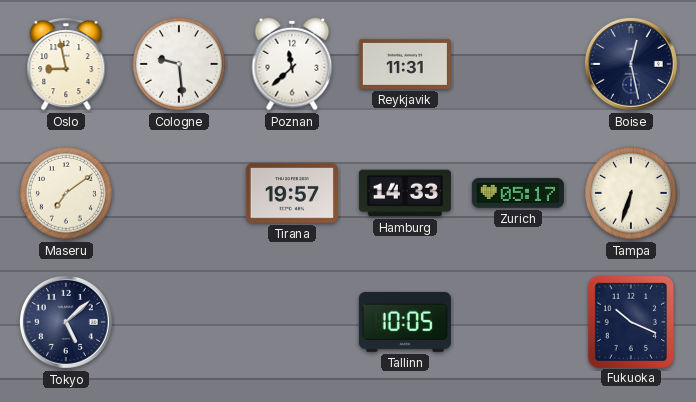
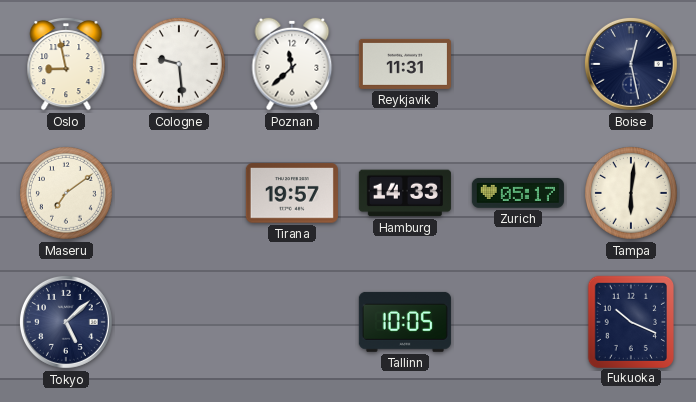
Tampa: 6:33 -> 6:01
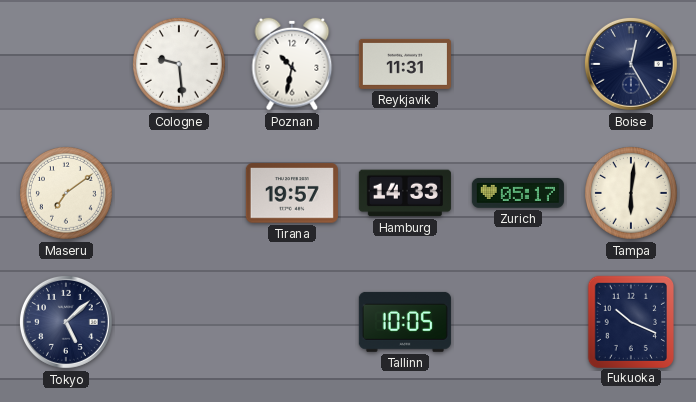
Oslo: 8:58 -> none
Poznan: 11:38 -> 10:32
Boise: 12:28 -> 12:25
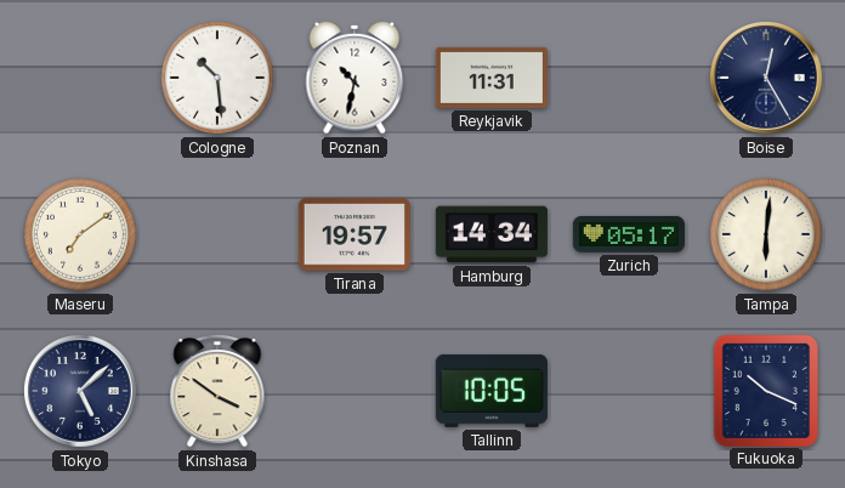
Cologne: 9:29 -> 10:29
Hamburg: 14:33 -> 14:34
Kinshasa: none -> 3:51
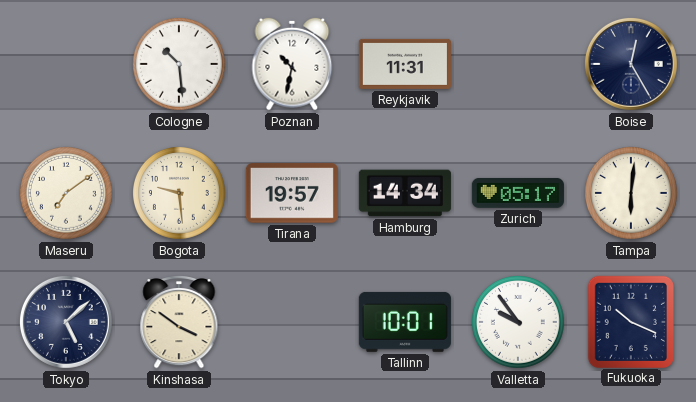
Bogota: none -> 9:29
Tallinn: 10:05 -> 10:01
Valletta: none -> 9:54
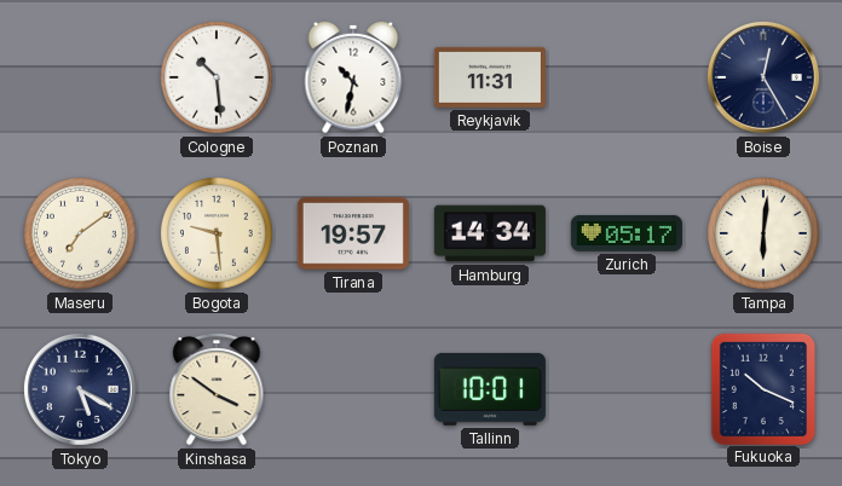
Tokyo: 5:08 -> 5:20
Valletta: 9:54 -> none
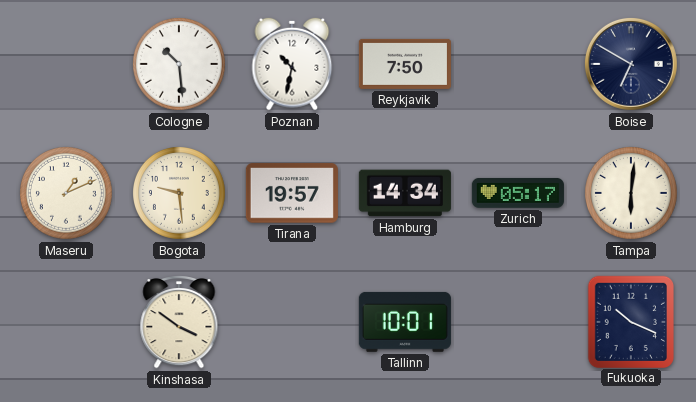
Reykjavik: 11:31 -> 7:50
Boise: 12:25 -> 6:50
Maseru: 7:09 -> 1:11
Tokyo: 5:20 -> none
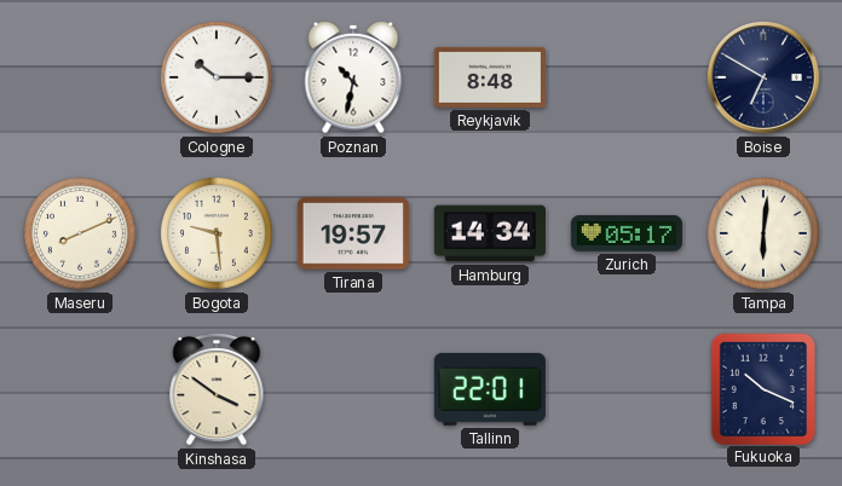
Cologne: 10:29 -> 10:15
Reykjavik: 7:50 -> 8:48
Maseru: 1:11 -> 8:11
Tallinn: 10:01 -> 22:01
